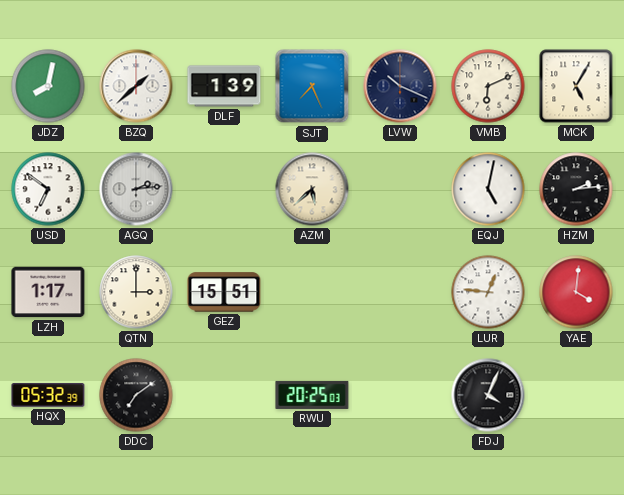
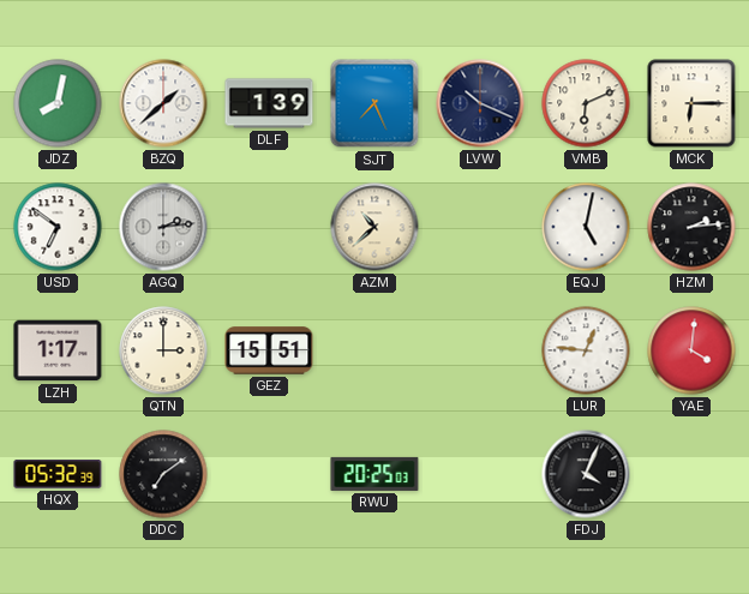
MCK: 5:05 -> 6:15
AZM: 5:38 -> 10:38
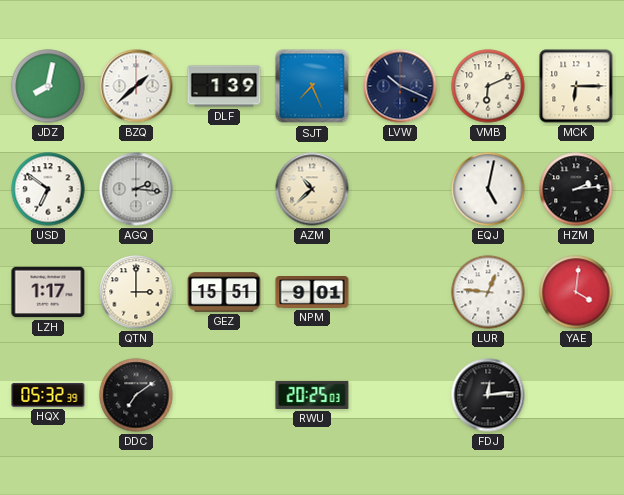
AGQ: 2:14 -> 2:16
NPM: none -> 9:01
FDJ: 4:04 -> 12:14
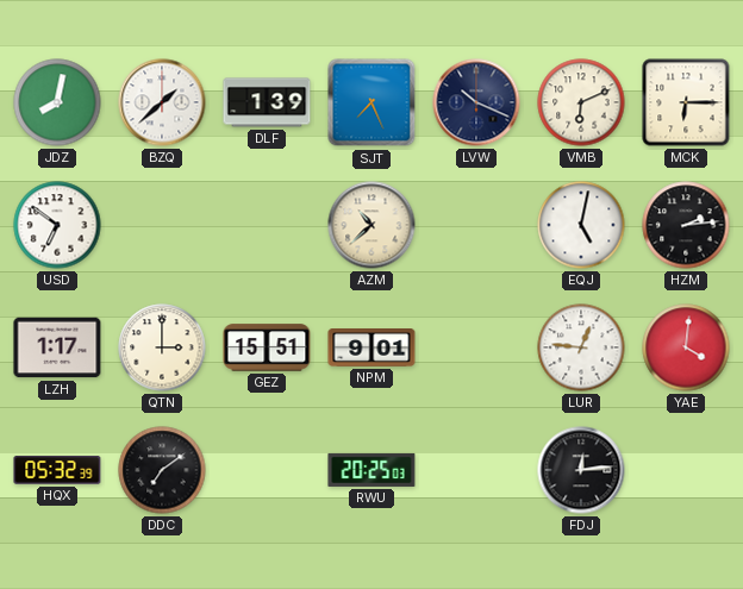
AGQ: 2:16 -> none
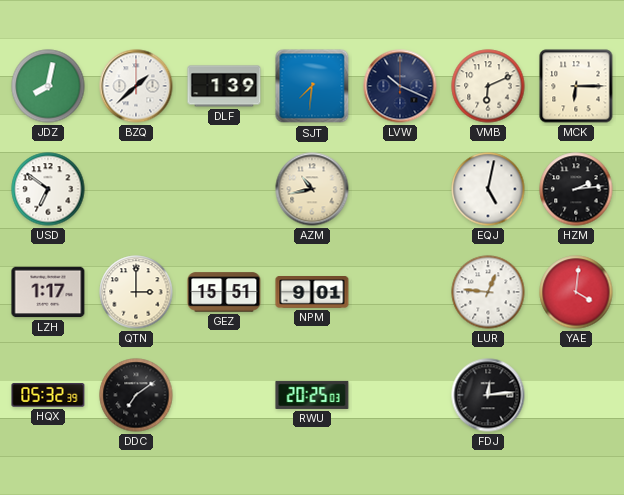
SJT: 7:26 -> 7:31
AZM: 10:38 -> 10:43
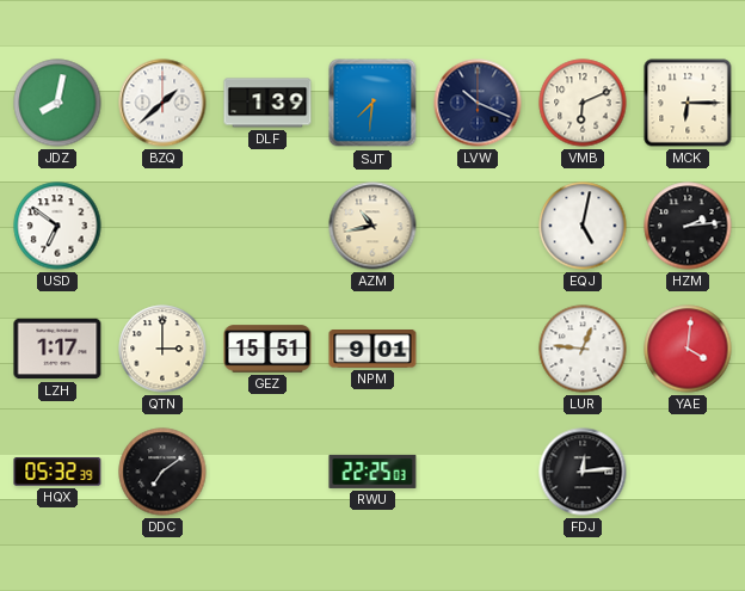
RWU: 20:25 -> 22:25
